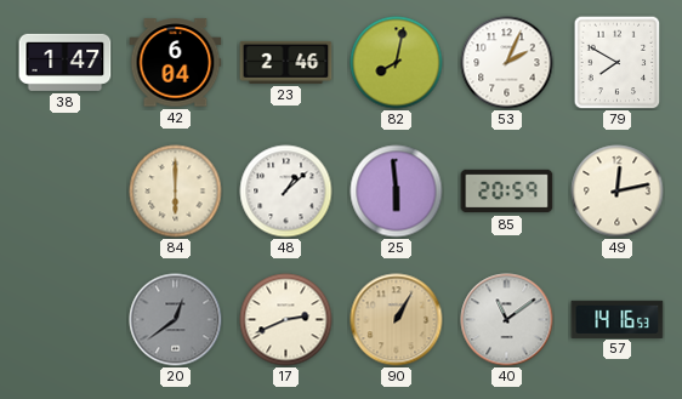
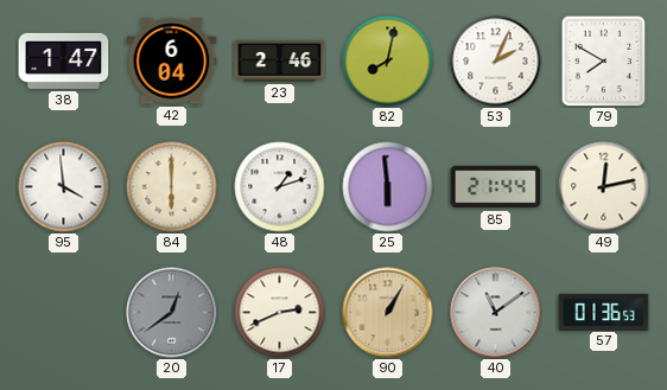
95: none -> 3:59
48: 1:08 -> 1:12
85: 20:59 -> 21:44
57: 14:16 -> 01:36
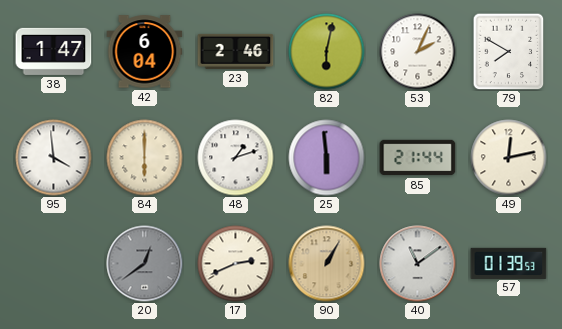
82: 8:02 -> 6:02
57: 01:36 -> 01:39
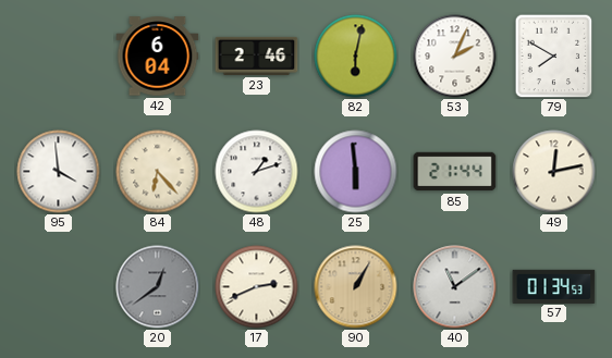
38: 1:47 -> none
84: 6:00 -> 6:23
57: 01:39 -> 01:34
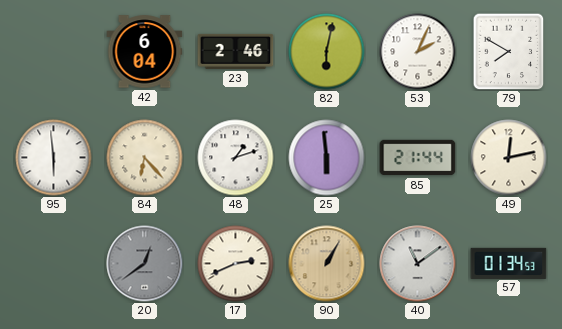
95: 3:59 -> 5:59
